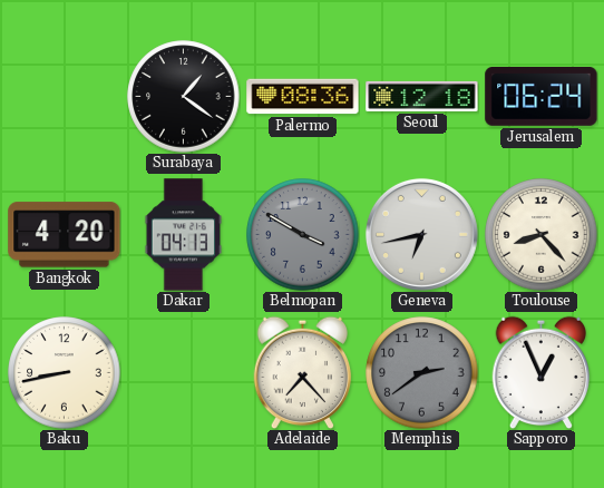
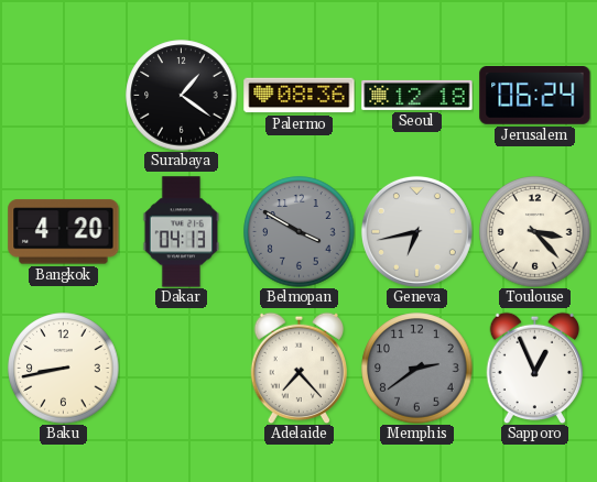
Toulouse: 8:23 -> 3:23
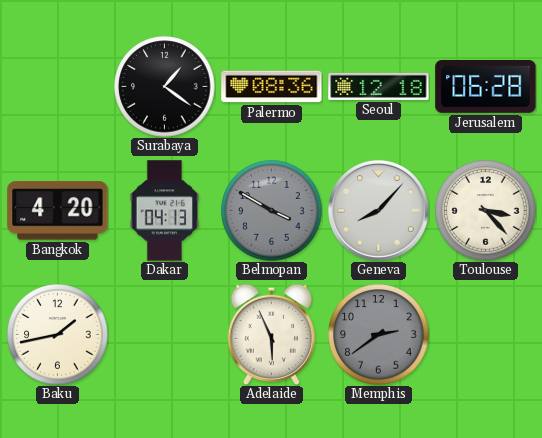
Jerusalem: 06:24 -> 06:28
Geneva: 6:43 -> 8:07
Baku: 8:43 -> 1:43
Adelaide: 7:23 -> 5:56
Sapporo: 12:56 -> none
